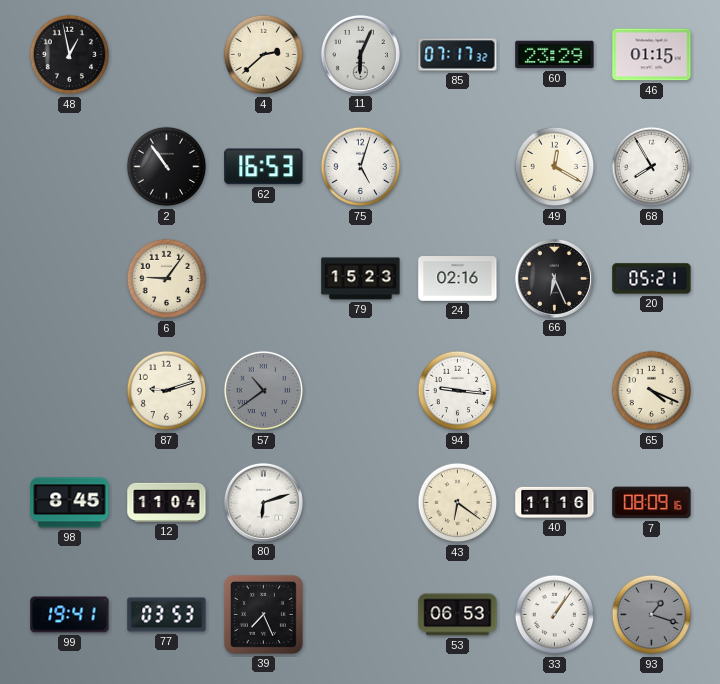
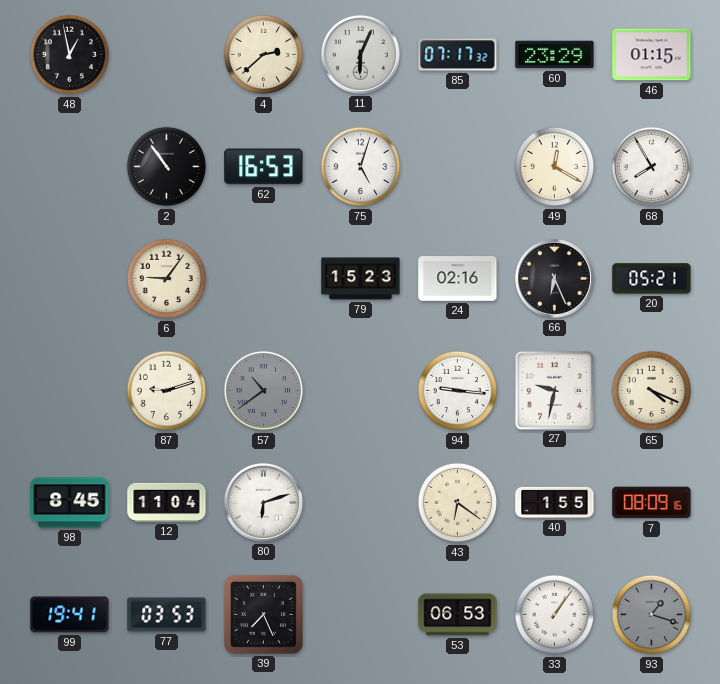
27: none -> 9:32
40: 11:16 -> 1:55
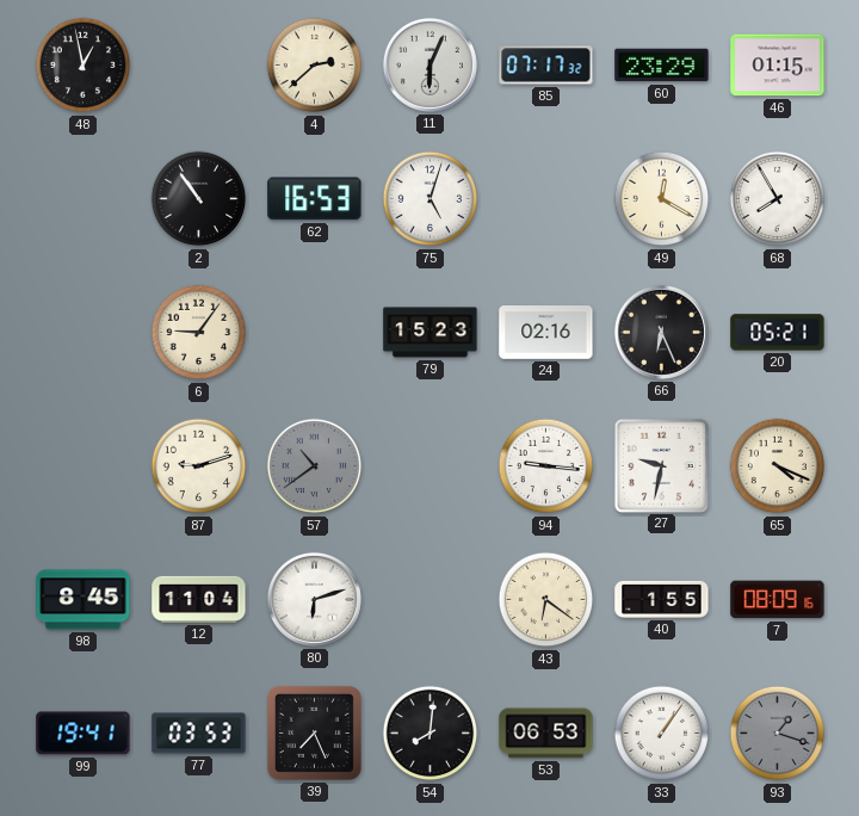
54: none -> 8:01
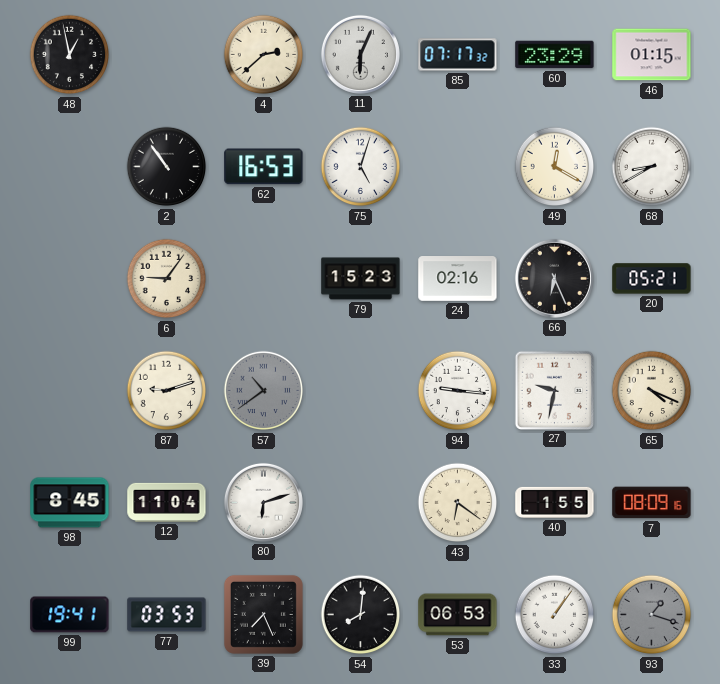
68: 7:55 -> 8:40
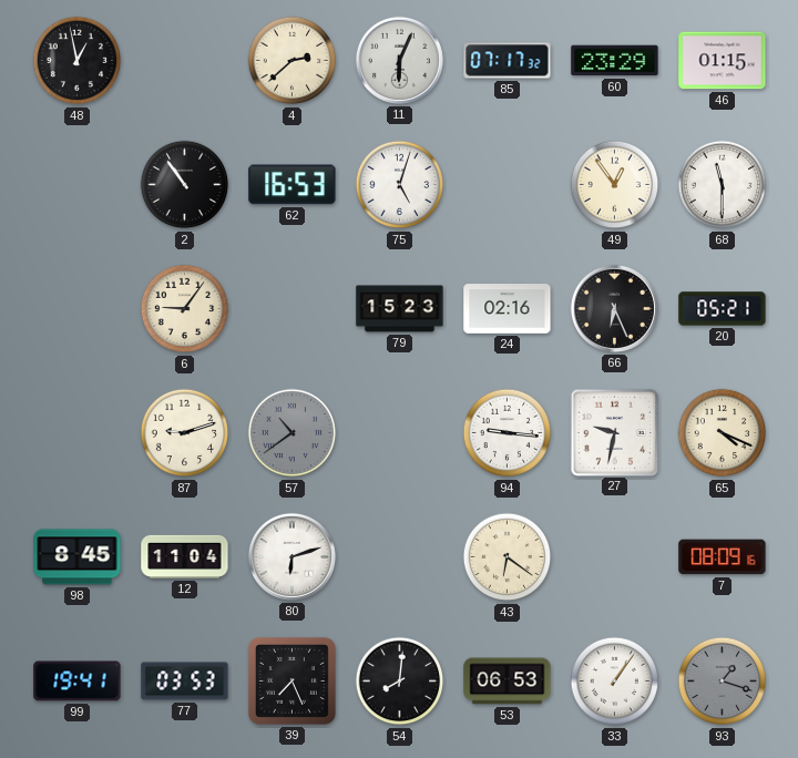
49: 12:20 -> 12:54
68: 8:40 -> 11:30
40: 1:55 -> none
